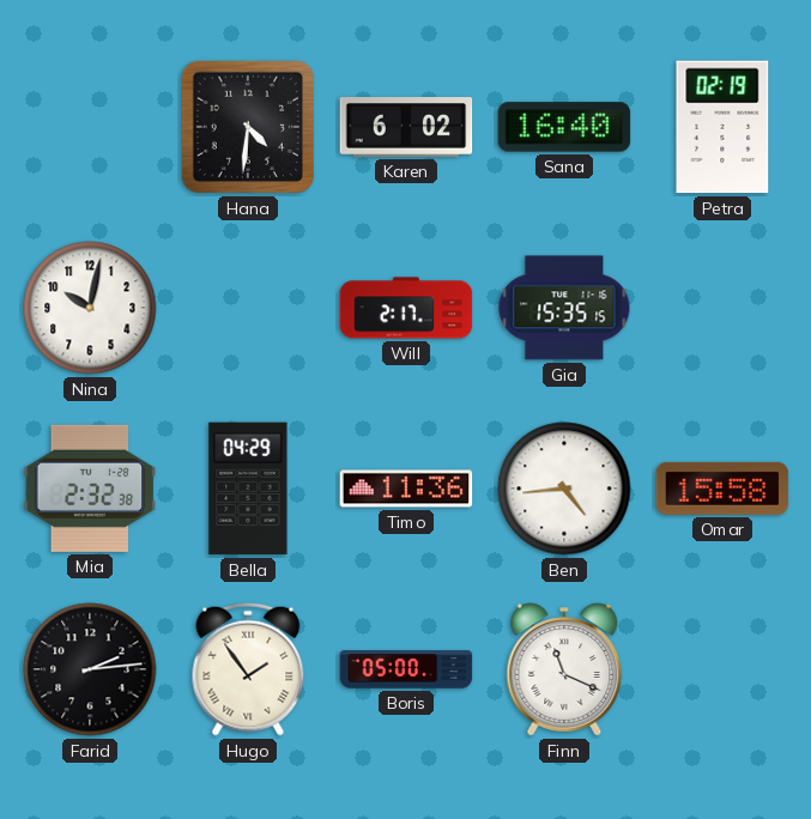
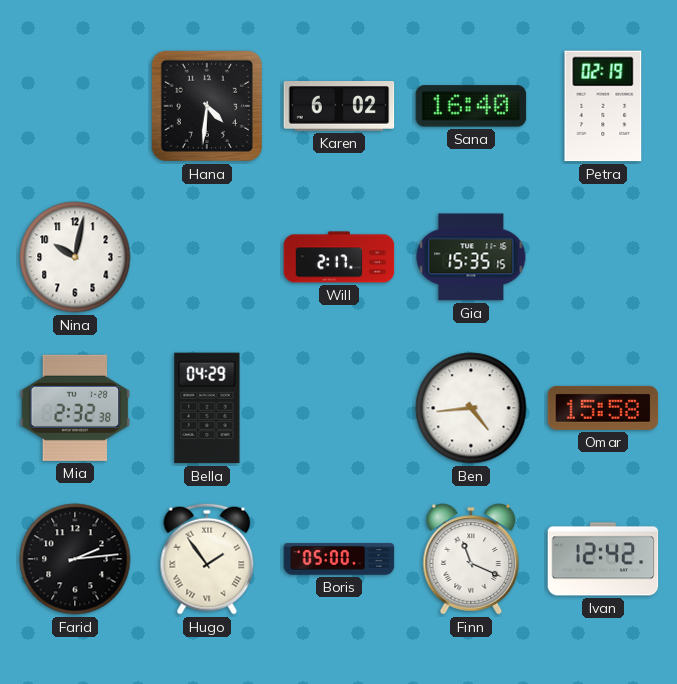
Timo: 11:36 -> none
Ivan: none -> 12:42
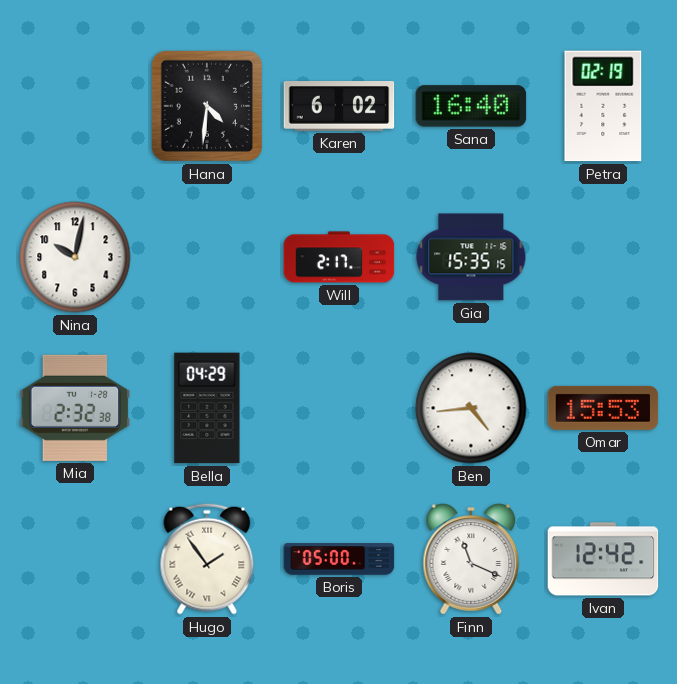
Omar: 15:58 -> 15:53
Farid: 2:14 -> none
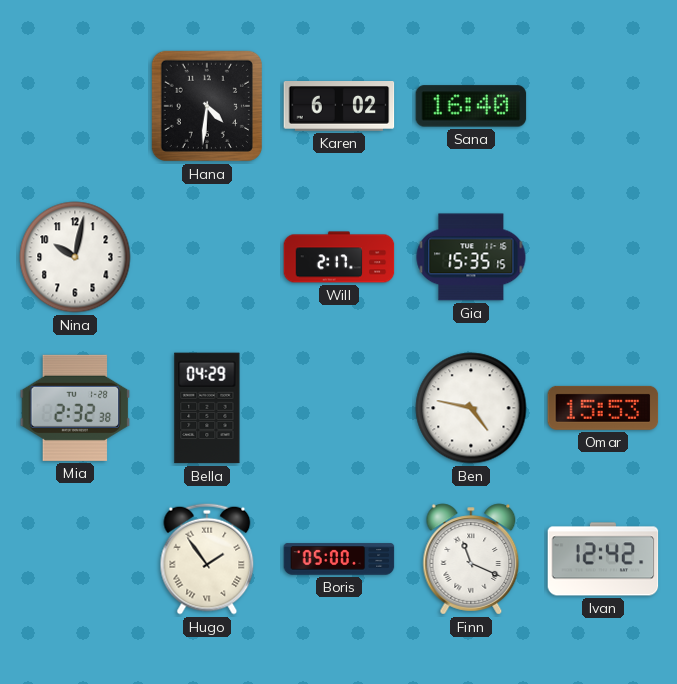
Petra: 02:19 -> none
Ben: 4:44 -> 4:47
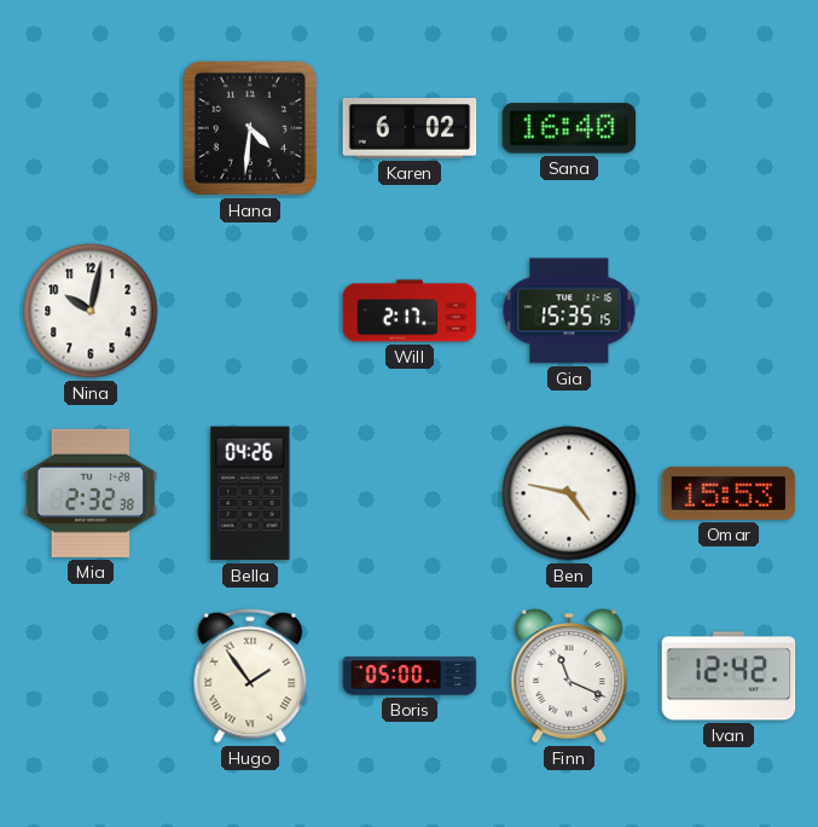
Bella: 04:29 -> 04:26
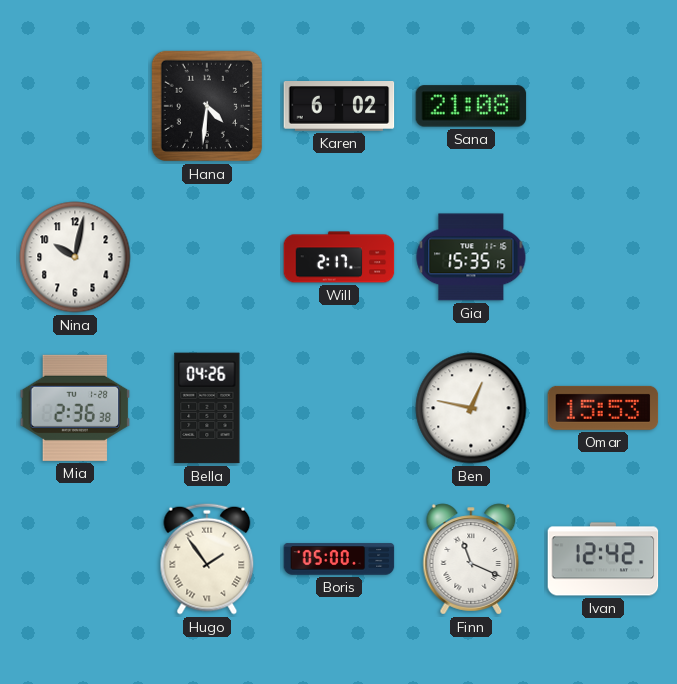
Sana: 16:40 -> 21:08
Mia: 2:32 -> 2:36
Ben: 4:47 -> 12:47
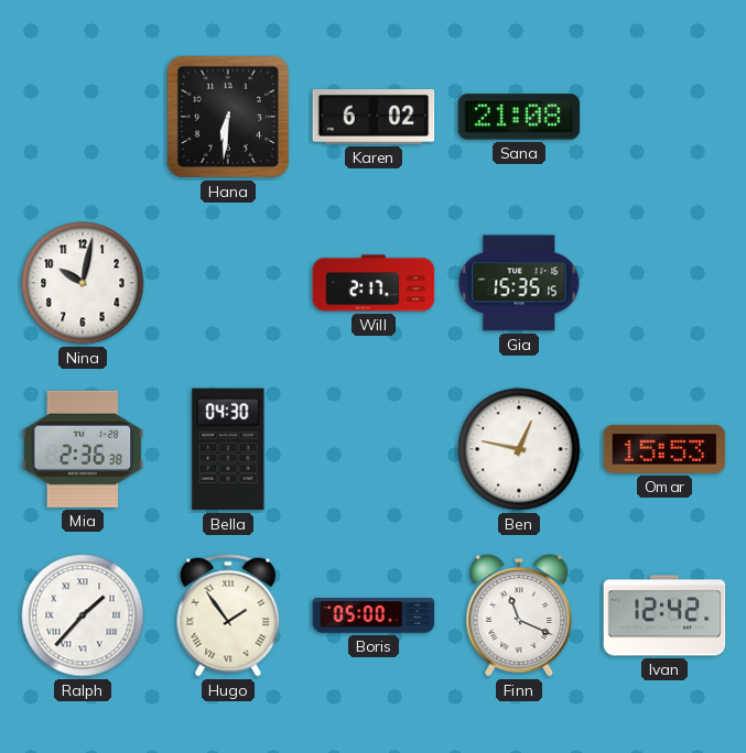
Hana: 4:31 -> 6:31
Bella: 04:26 -> 04:30
Ralph: none -> 1:37
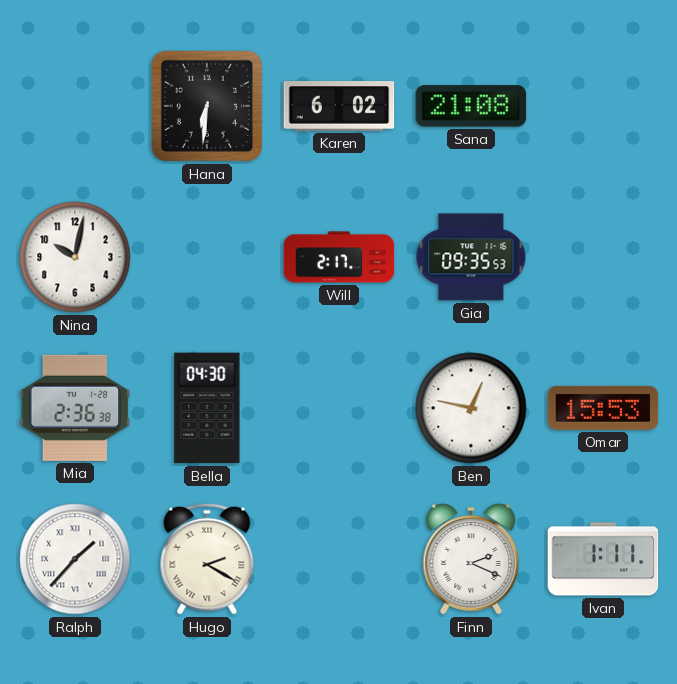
Gia: 15:35 -> 09:35
Hugo: 1:54 -> 2:20
Boris: 05:00 -> none
Finn: 11:19 -> 2:19
Ivan: 12:42 -> 1:11
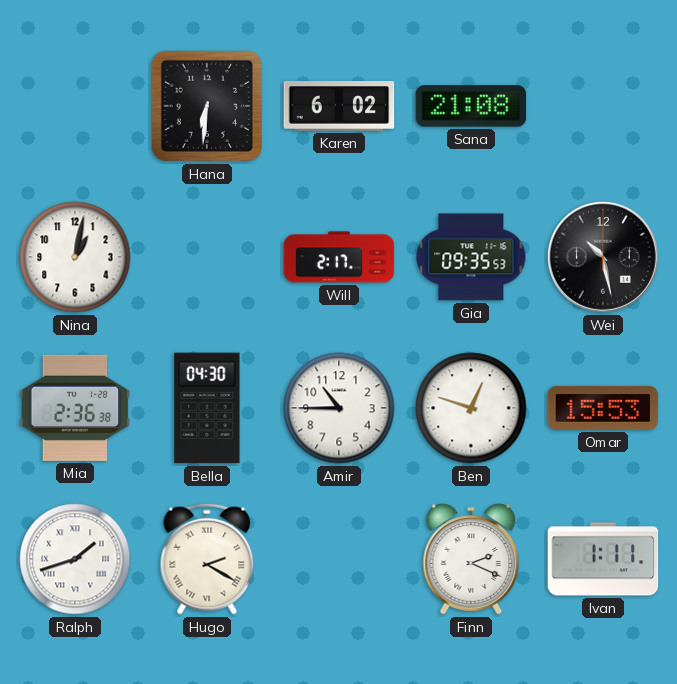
Nina: 10:02 -> 1:02
Wei: none -> 10:28
Amir: none -> 10:45
Ben: 12:47 -> 12:48
Ralph: 1:37 -> 1:42
